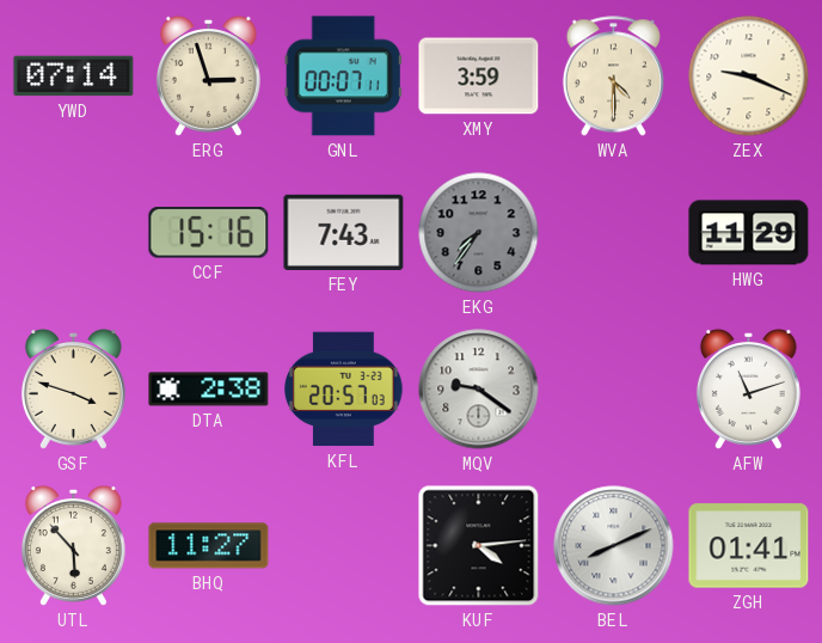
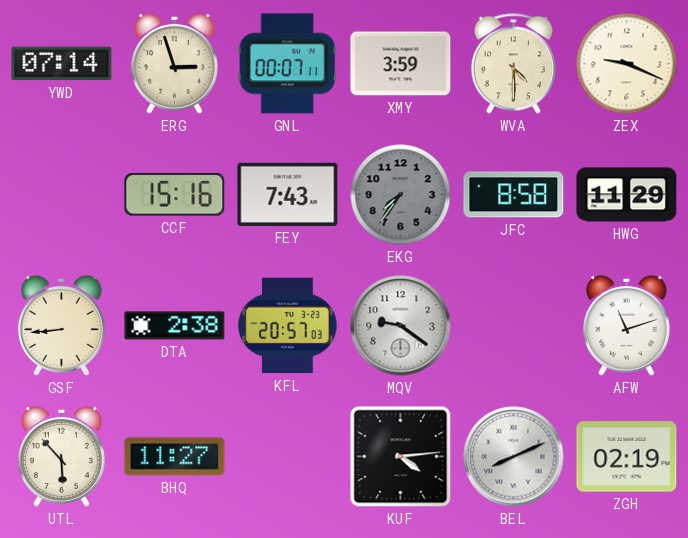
JFC: none -> 8:58
GSF: 3:48 -> 8:44
ZGH: 01:41 -> 02:19
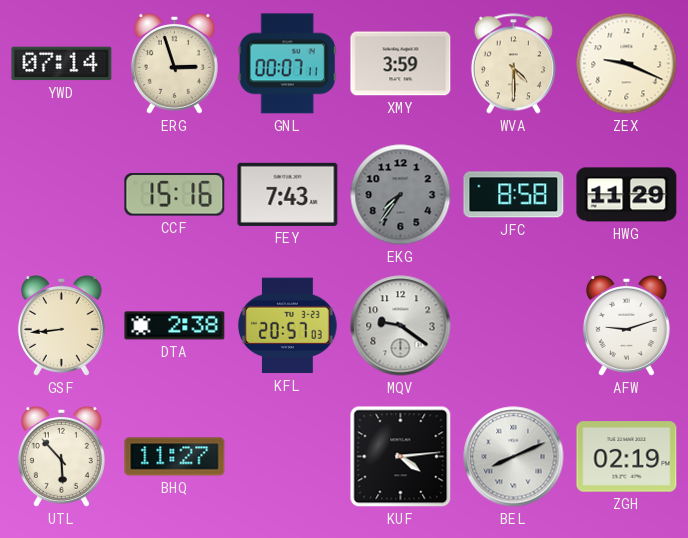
AFW: 11:12 -> 9:12
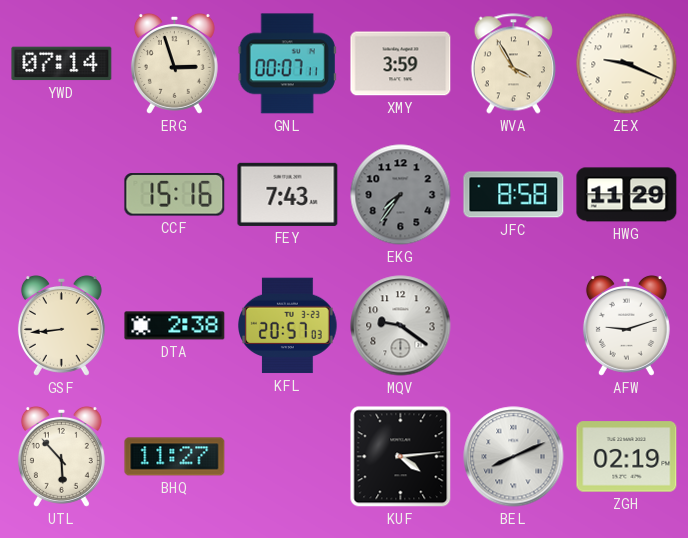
WVA: 4:30 -> 3:55
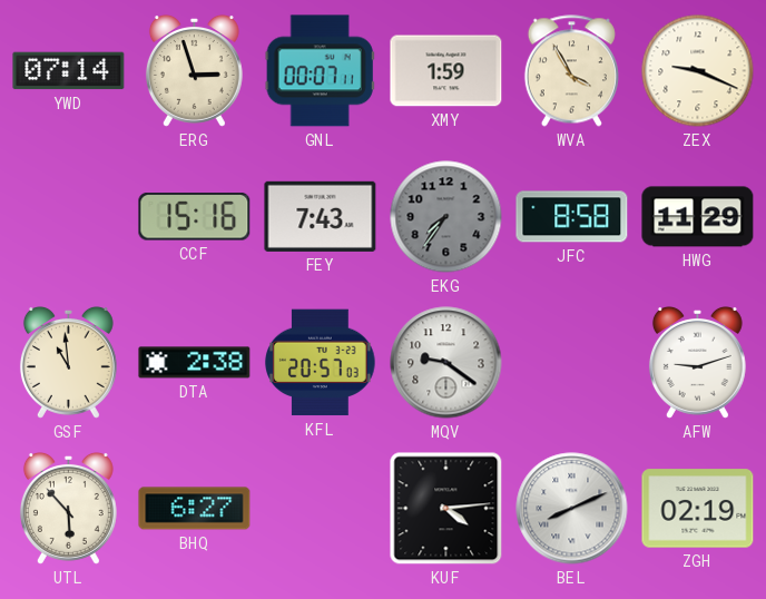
XMY: 3:59 -> 1:59
GSF: 8:44 -> 10:59
BHQ: 11:27 -> 6:27
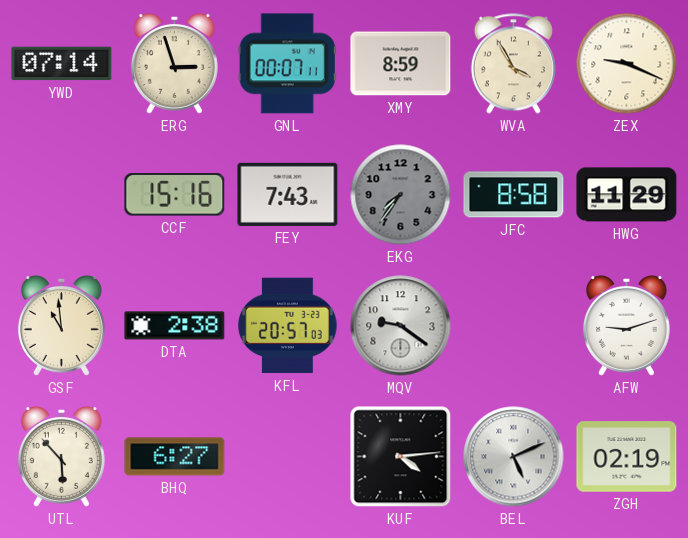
XMY: 1:59 -> 8:59
BEL: 8:11 -> 5:11
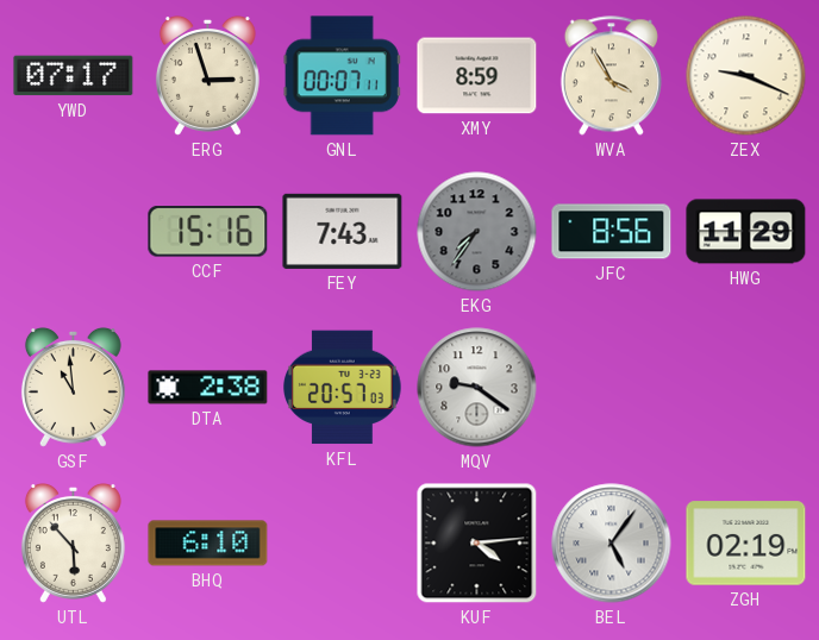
YWD: 07:14 -> 07:17
JFC: 8:58 -> 8:56
AFW: 9:12 -> none
BHQ: 6:27 -> 6:10
BEL: 5:11 -> 5:06
